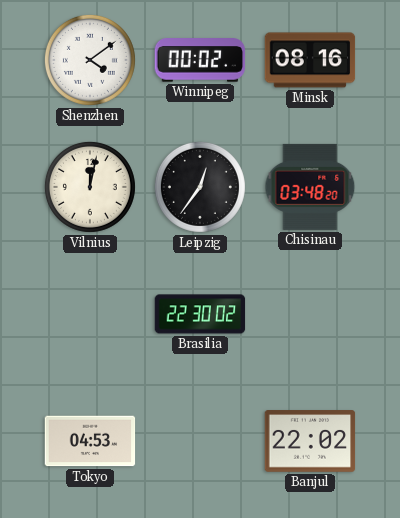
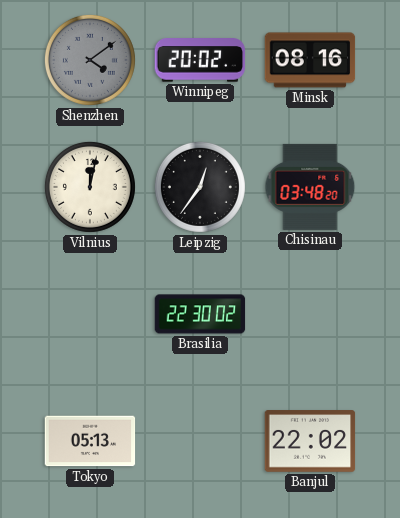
Shenzhen dial: white -> grey
Winnipeg: 00:02 -> 20:02
Tokyo: 04:53 -> 05:13
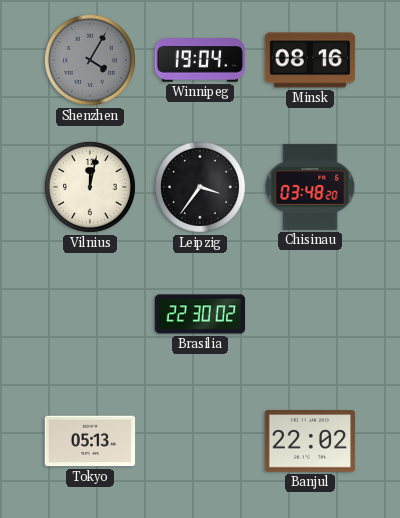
Shenzhen: 4:09 -> 4:05
Winnipeg: 20:02 -> 19:04
Leipzig: 12:36 -> 3:36
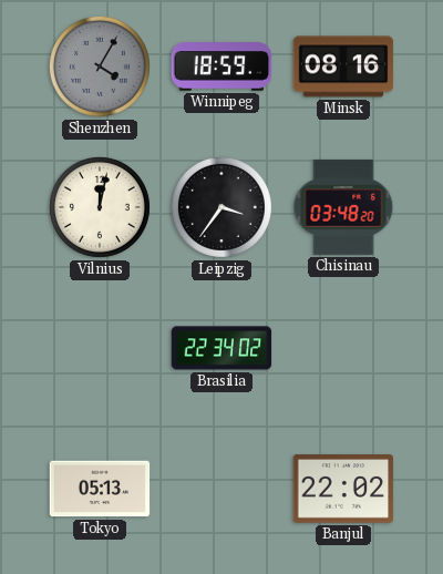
Winnipeg: 19:04 -> 18:59
Brasilia: 22:30 -> 22:34
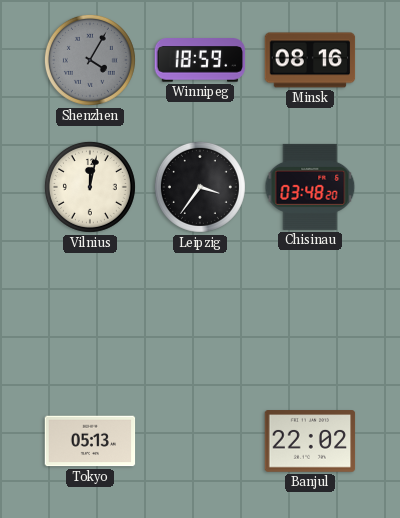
Brasilia: 22:34 -> none
